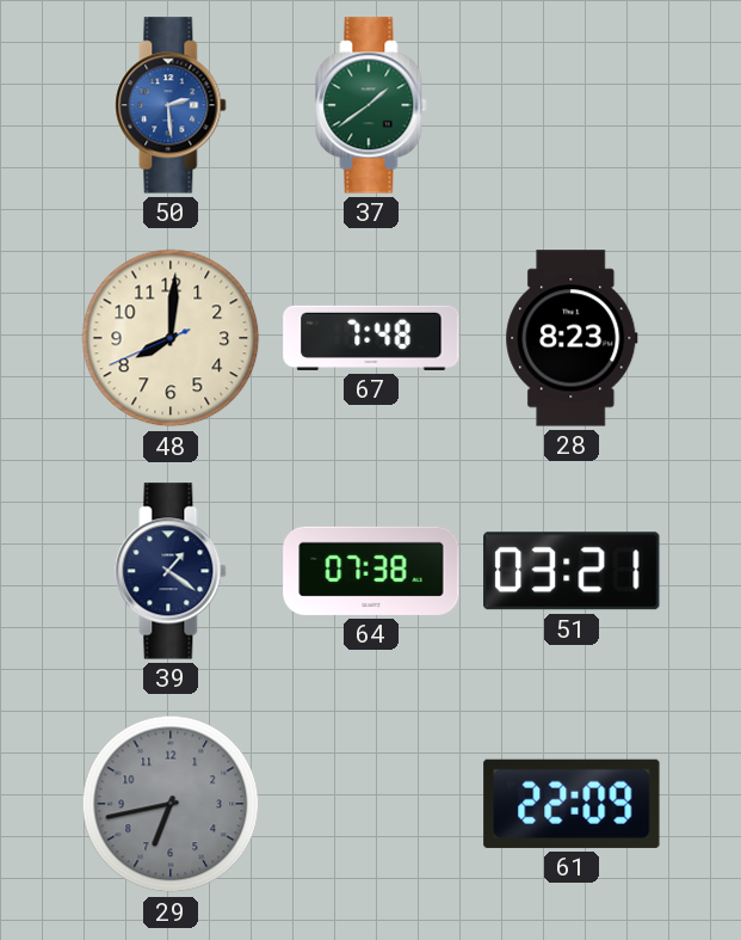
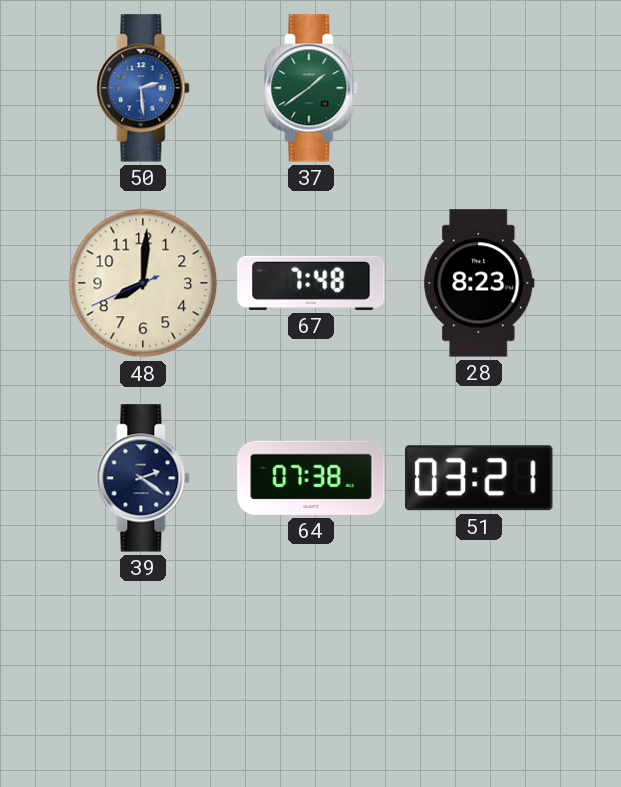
39: 1:21 -> 2:21
29: 6:43 -> none
61: 22:09 -> none
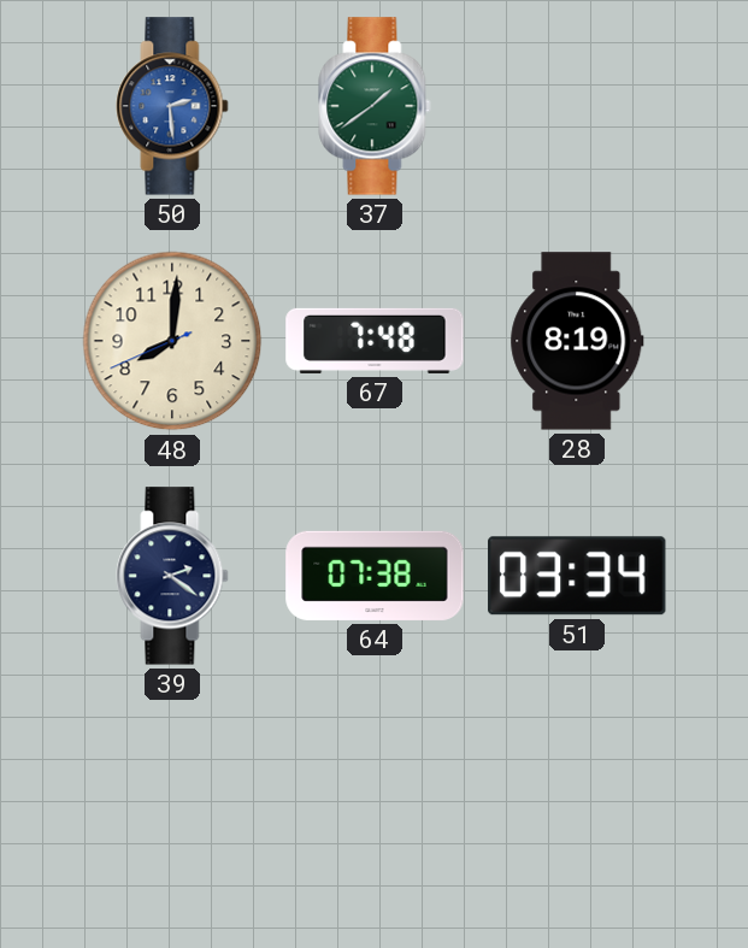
28: 8:23 -> 8:19
51: 03:21 -> 03:34
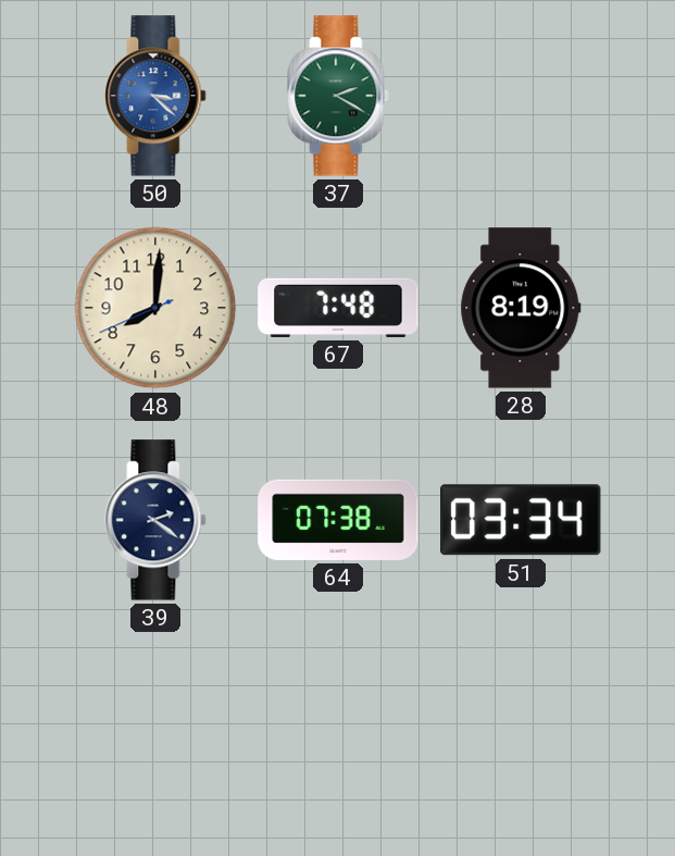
50: 2:29 -> 3:22
37: 1:39 -> 2:20
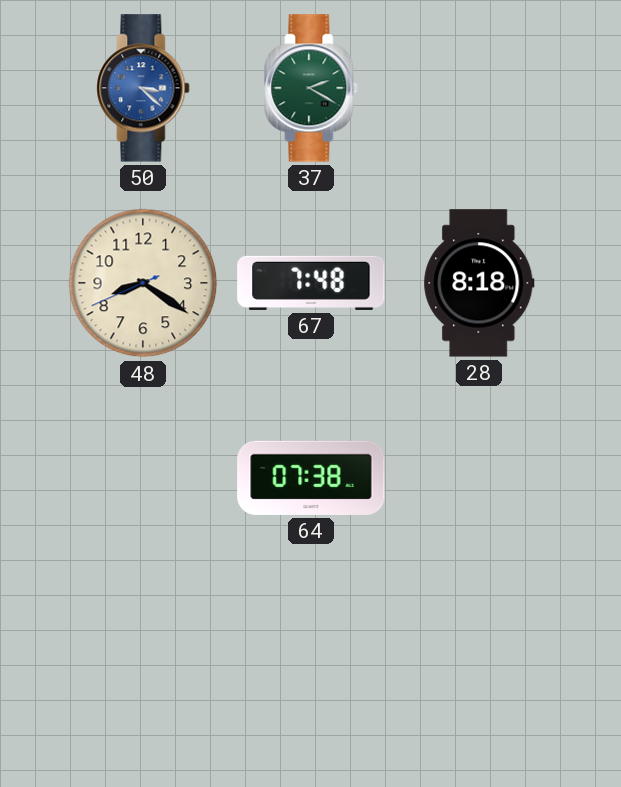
48: 8:00 -> 8:20
28: 8:19 -> 8:18
39: 2:21 -> none
51: 03:34 -> none
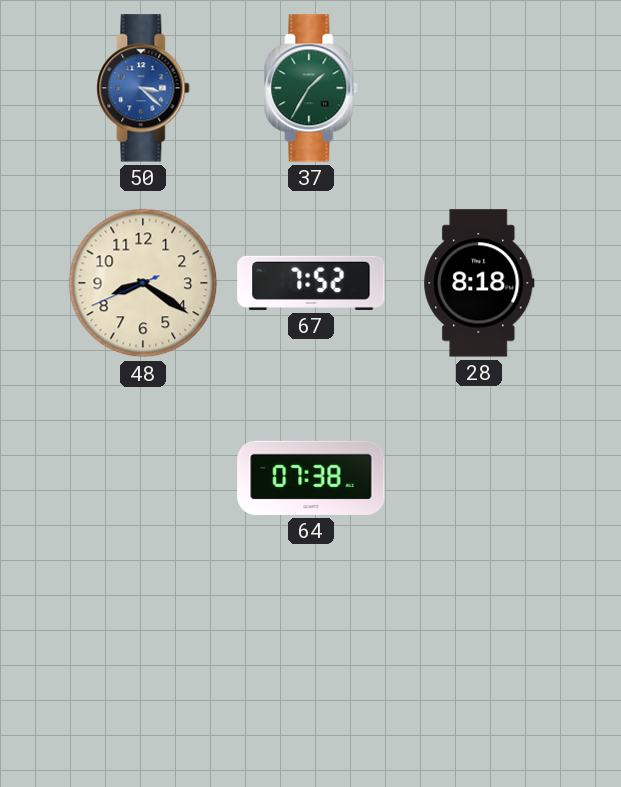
37: 2:20 -> 1:35
67: 7:48 -> 7:52
